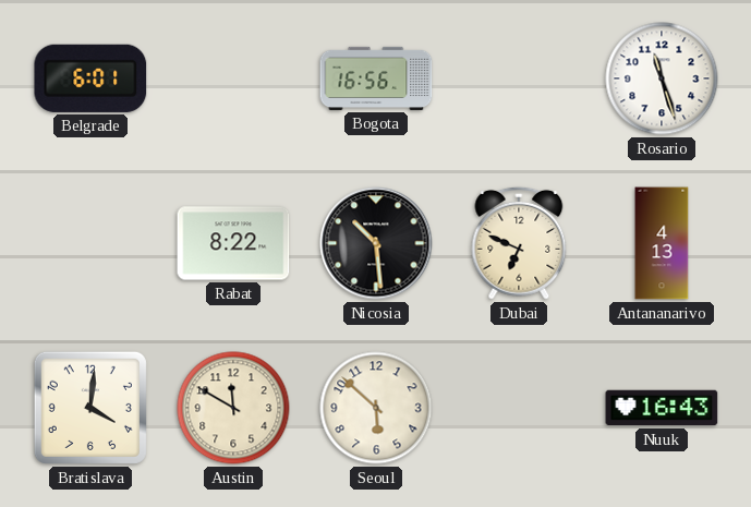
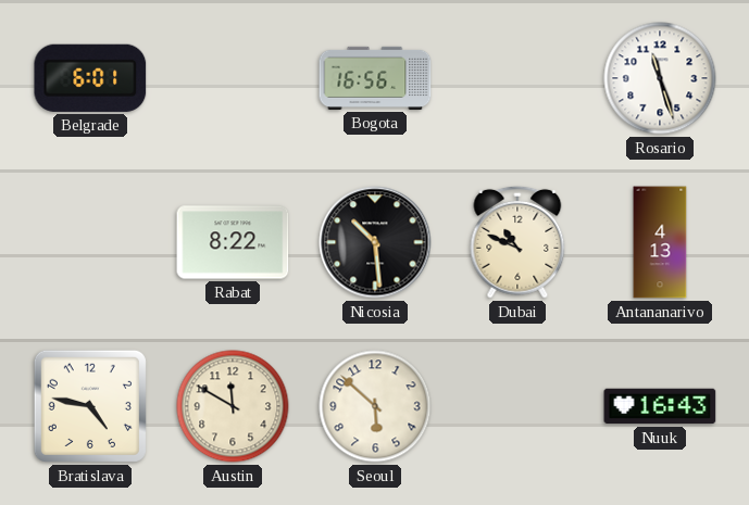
Dubai: 6:49 -> 10:49
Bratislava: 4:01 -> 4:47
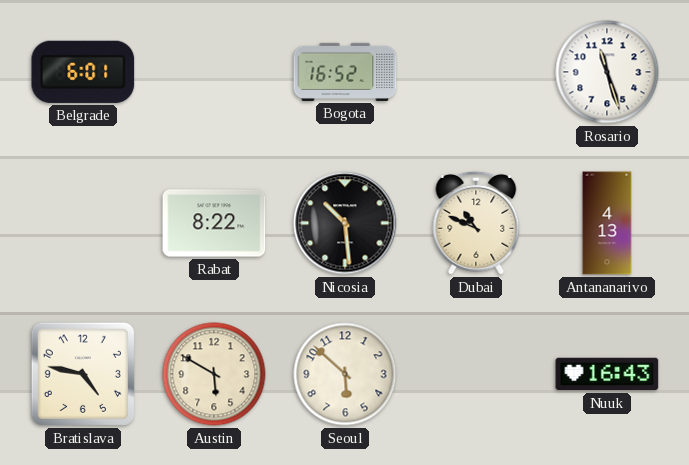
Bogota: 16:56 -> 16:52
Austin: 11:50 -> 5:50
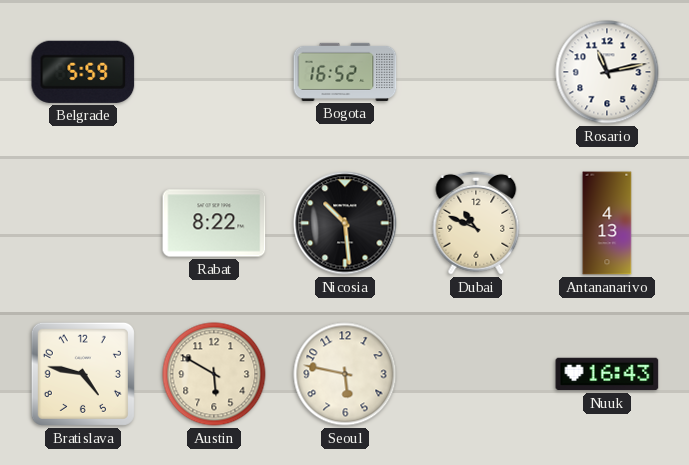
Belgrade: 6:01 -> 5:59
Rosario: 11:27 -> 11:13
Seoul: 5:52 -> 5:47
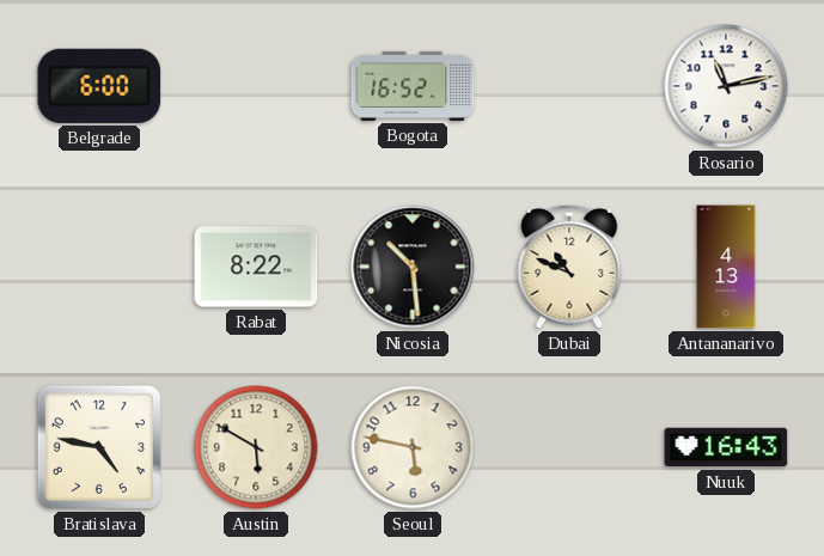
Belgrade: 5:59 -> 6:00
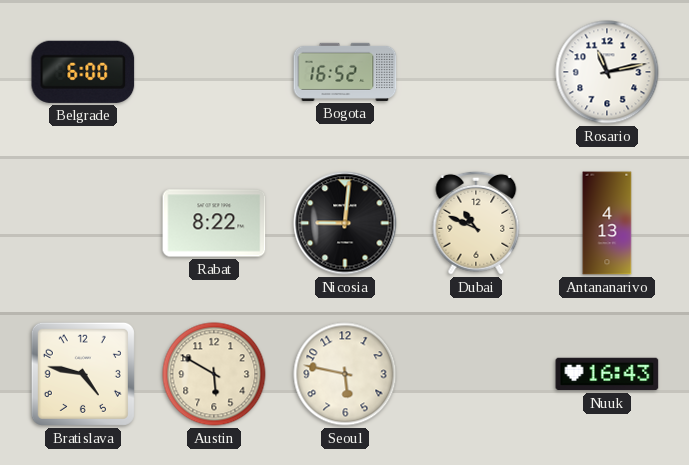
Nicosia: 10:29 -> 9:01
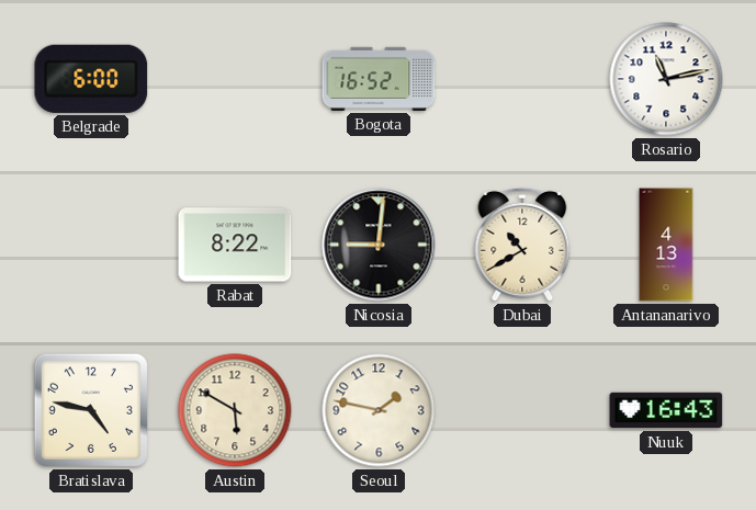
Dubai: 10:49 -> 10:40
Seoul: 5:47 -> 1:47
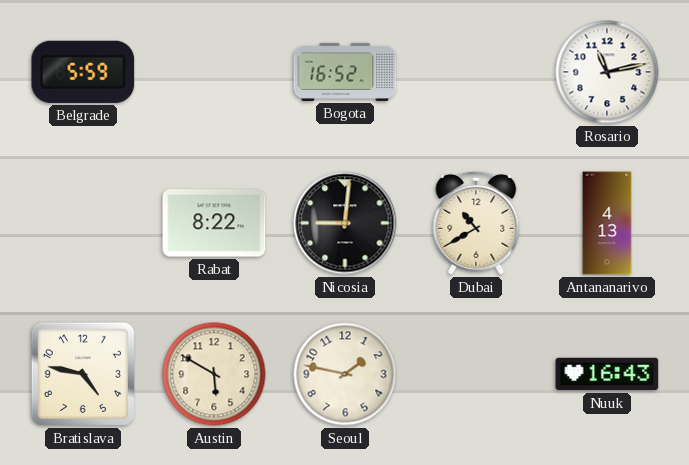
Belgrade: 6:00 -> 5:59
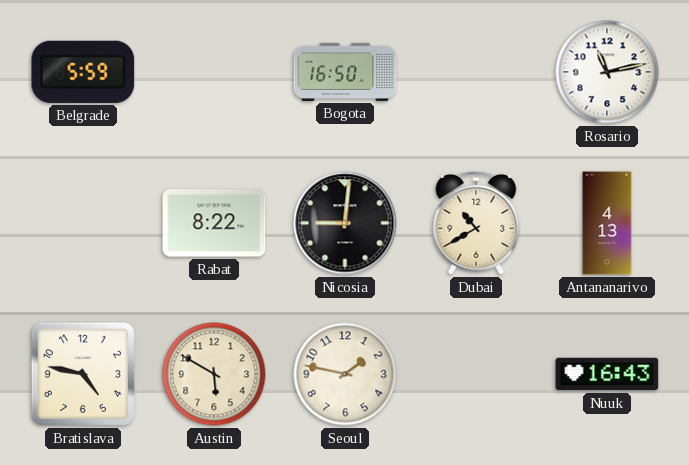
Bogota: 16:52 -> 16:50
